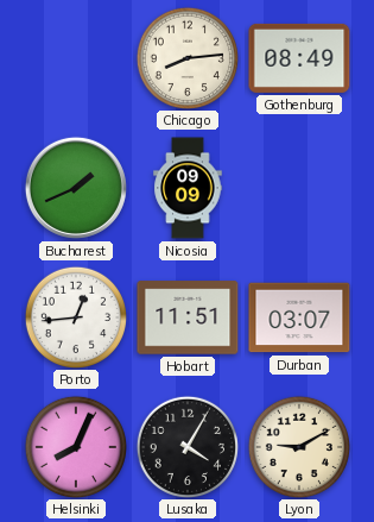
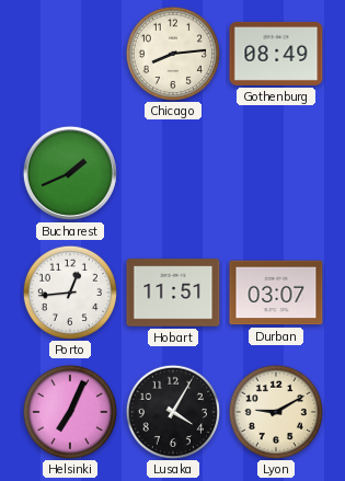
Nicosia: 09:09 -> none
Helsinki: 8:04 -> 7:04
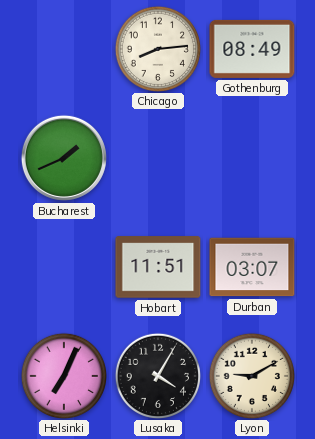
Porto: 12:44 -> none
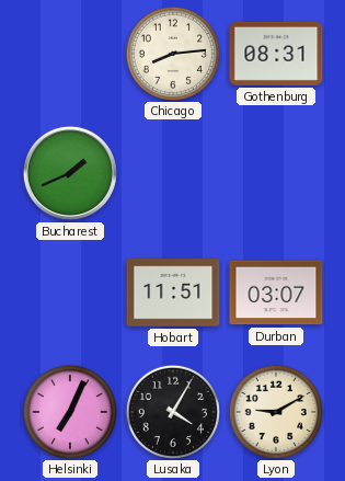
Gothenburg: 08:49 -> 08:31
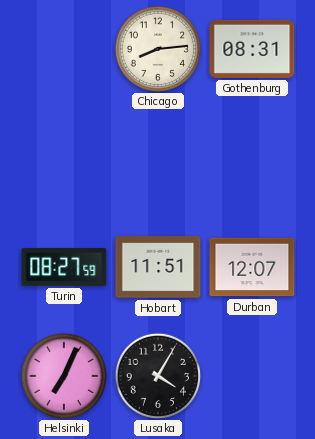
Bucharest: 1:41 -> none
Turin: none -> 08:27
Durban: 03:07 -> 12:07
Lyon: 9:10 -> none
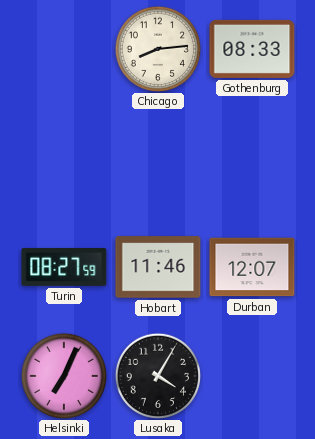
Gothenburg: 08:31 -> 08:33
Hobart: 11:51 -> 11:46
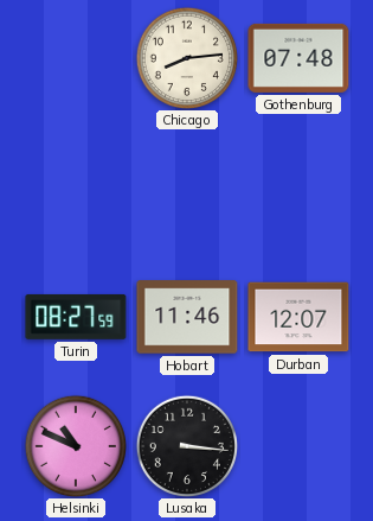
Gothenburg: 08:33 -> 07:48
Helsinki: 7:04 -> 10:49
Lusaka: 4:05 -> 3:16
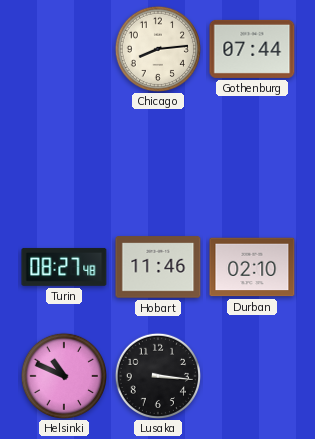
Gothenburg: 07:48 -> 07:44
Turin: 08:27:59 -> 08:27:48
Durban: 12:07 -> 02:10
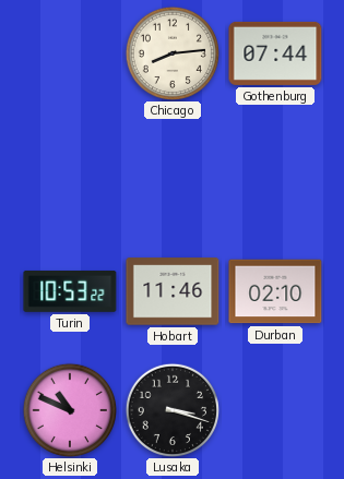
Turin: 08:27 -> 10:53
Lusaka: 3:16 -> 3:18
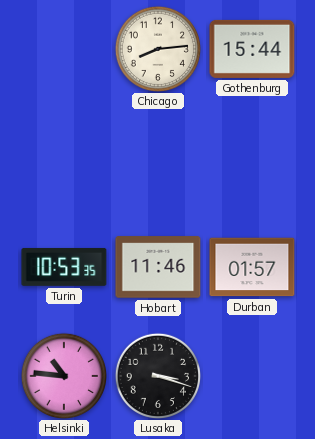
Gothenburg: 07:44 -> 15:44
Turin: 10:53:22 -> 10:53:35
Durban: 02:10 -> 01:57
Helsinki: 10:49 -> 10:46
